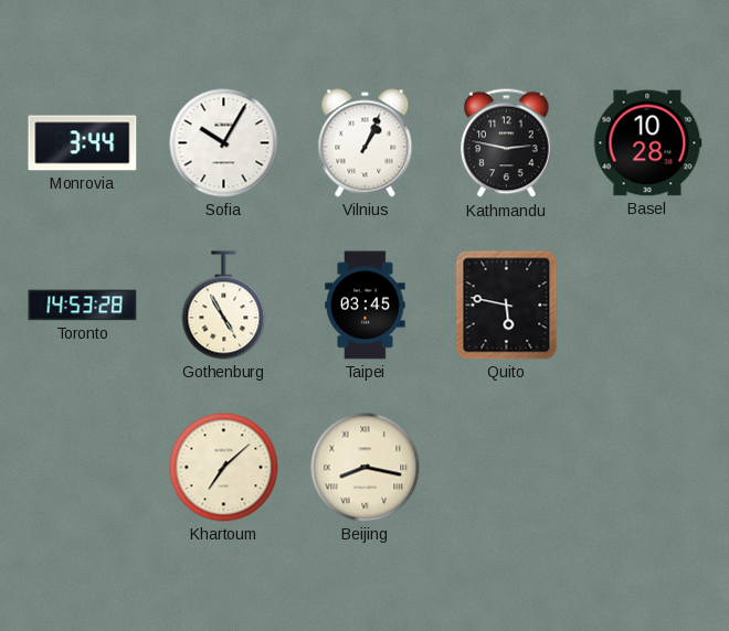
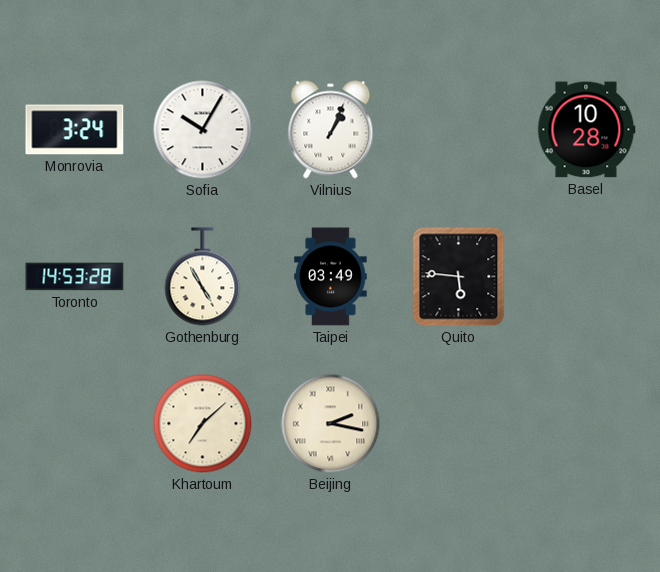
Monrovia: 3:44 -> 3:24
Kathmandu: 2:47 -> none
Taipei: 03:45 -> 03:49
Quito: 5:47 -> 5:46
Beijing: 8:17 -> 2:17
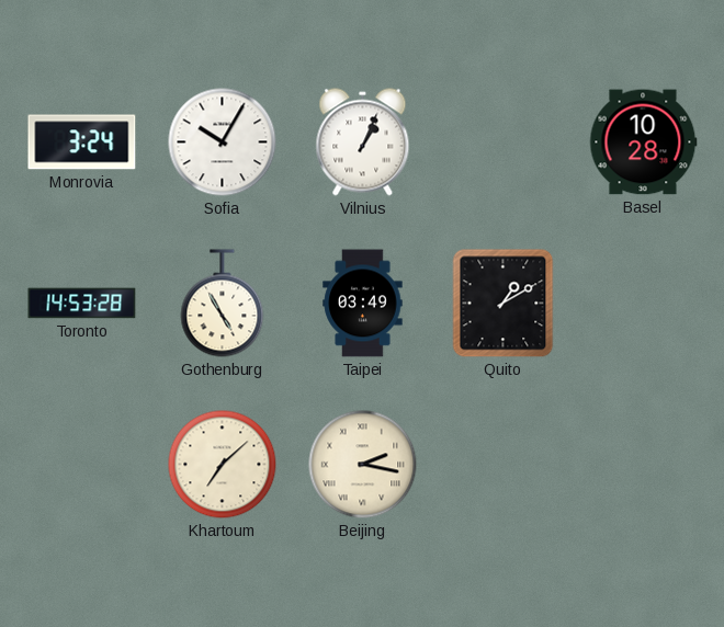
Quito: 5:46 -> 1:10
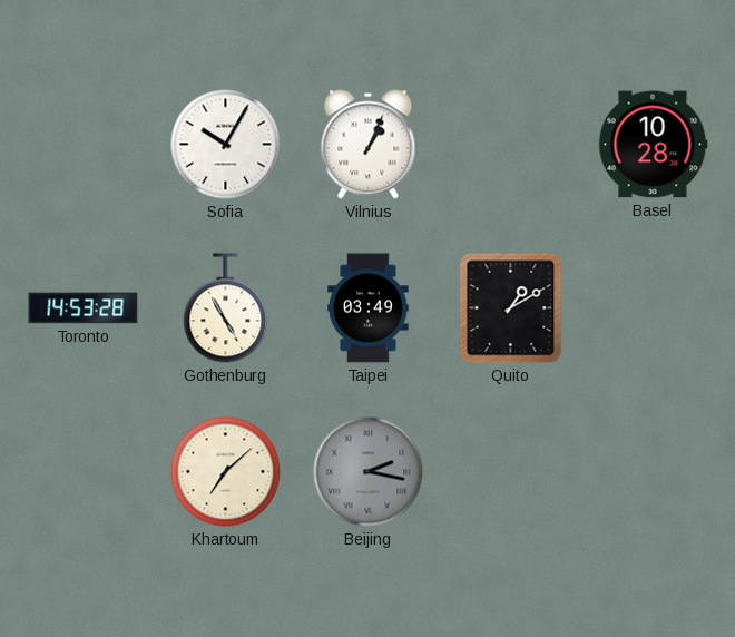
Monrovia: 3:24 -> none
Beijing dial: cream -> grey
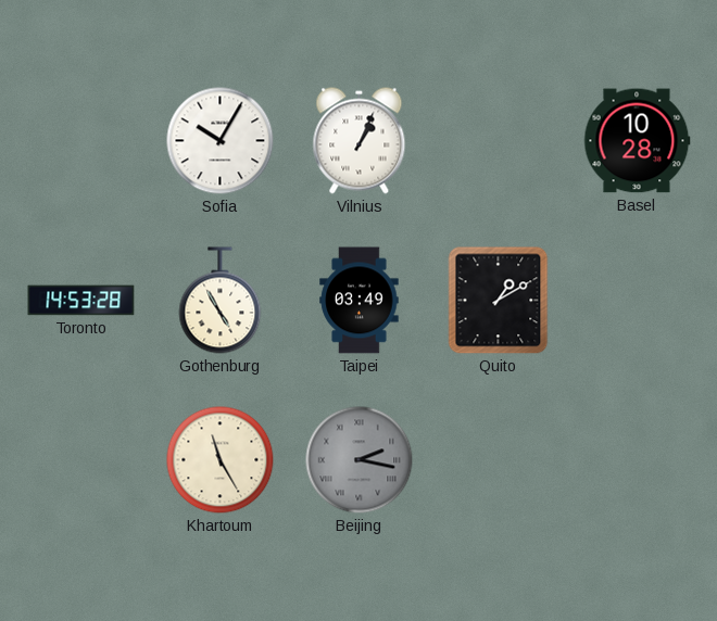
Khartoum: 7:08 -> 11:25
